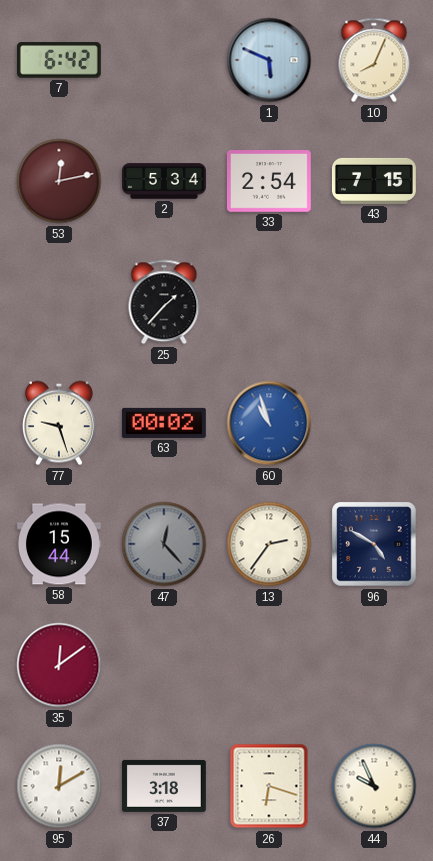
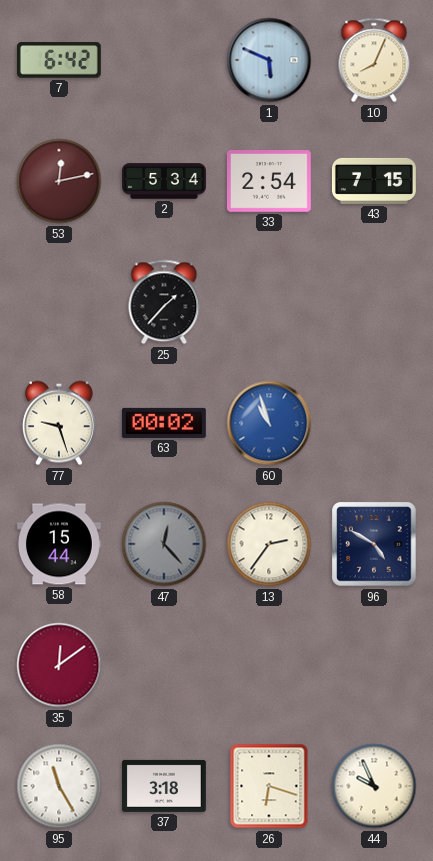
95: 12:10 -> 11:25
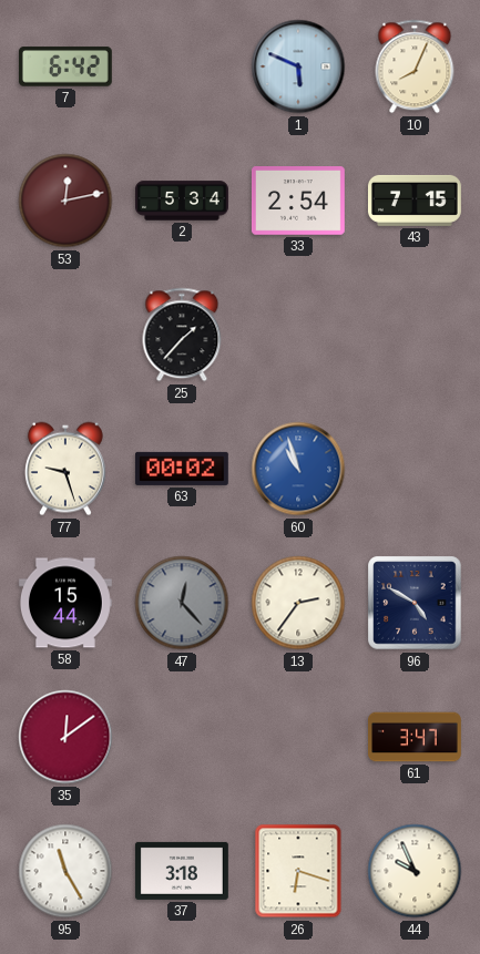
61: none -> 3:47
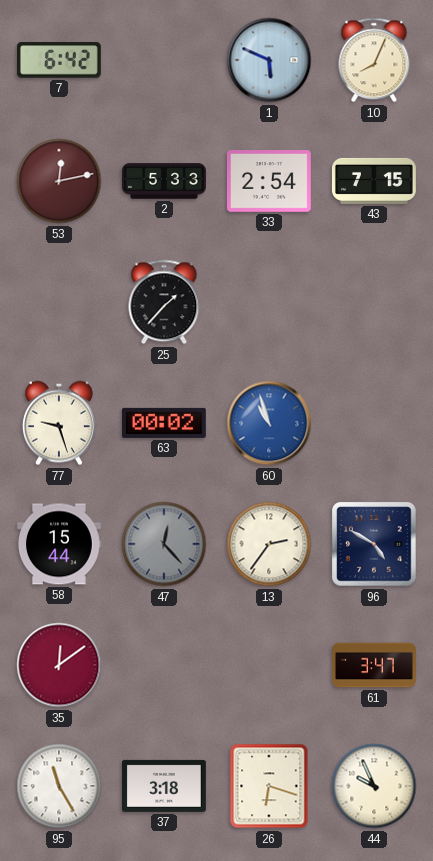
2: 5:34 -> 5:33
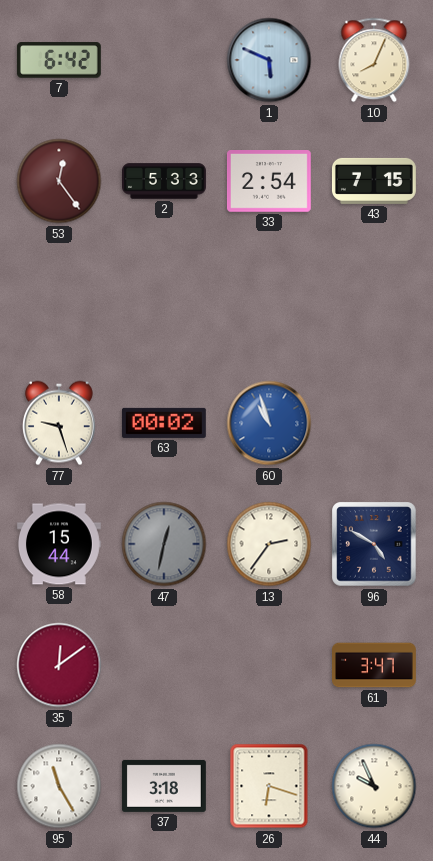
53: 12:13 -> 12:24
25: 1:37 -> none
47: 12:23 -> 12:32
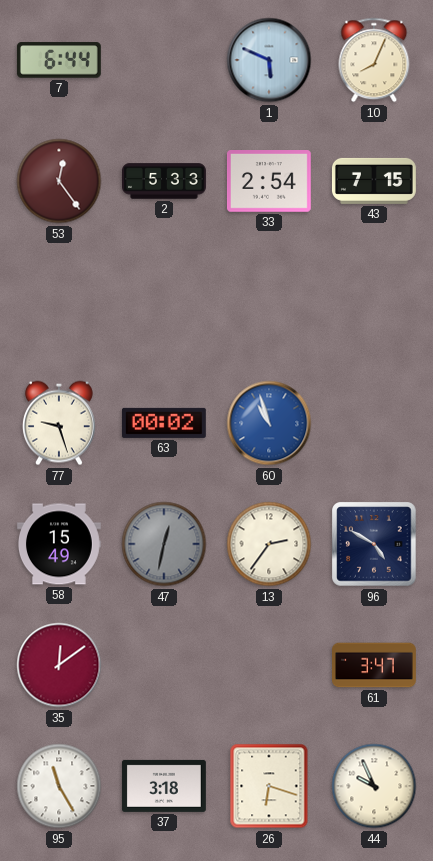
7: 6:42 -> 6:44
58: 15:44 -> 15:49
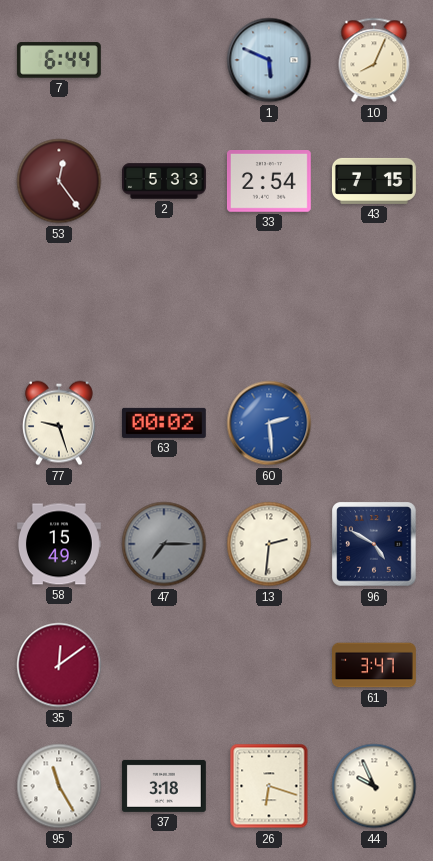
60: 10:57 -> 2:29
47: 12:32 -> 7:15
13: 2:36 -> 2:31
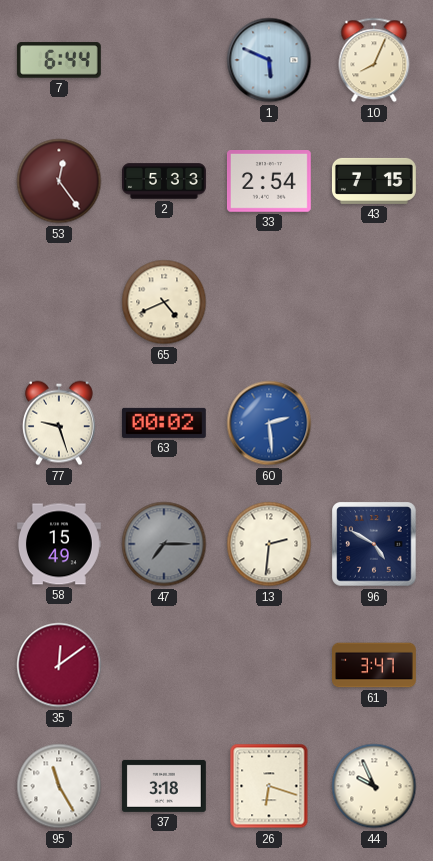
65: none -> 4:41
